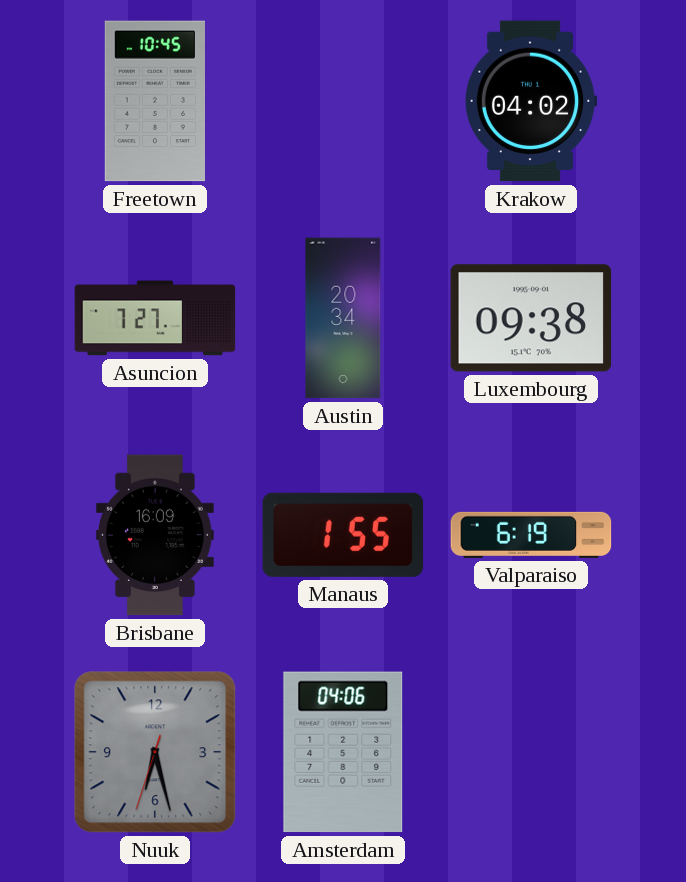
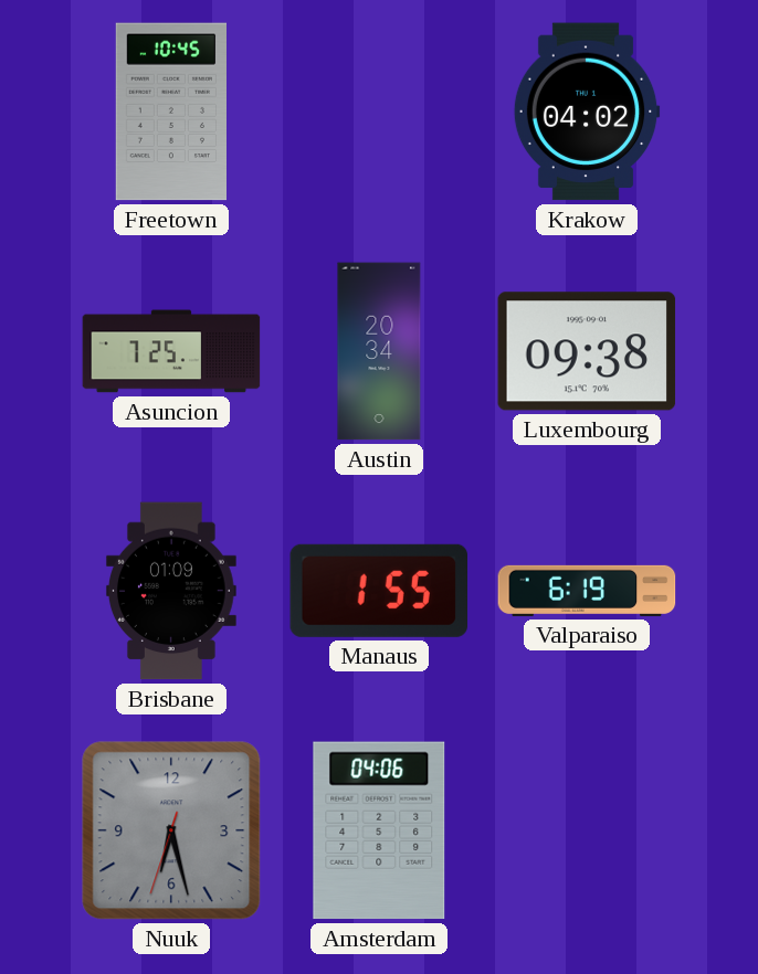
Asuncion: 7:27 -> 7:25
Brisbane: 16:09 -> 01:09
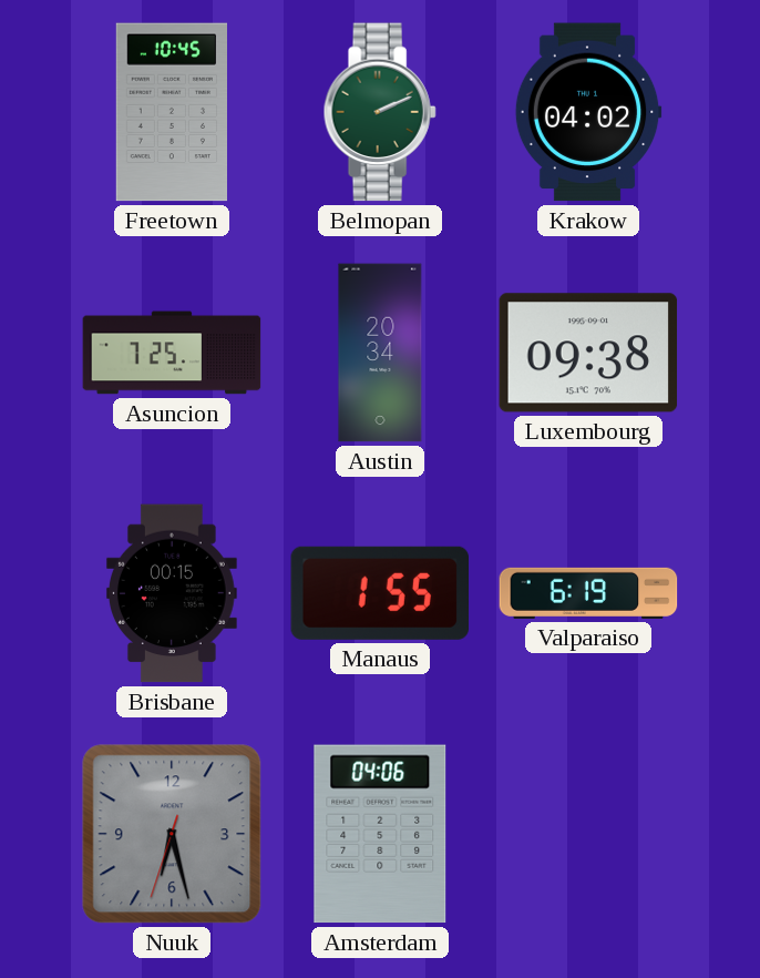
Belmopan: none -> 2:11
Brisbane: 01:09 -> 00:15
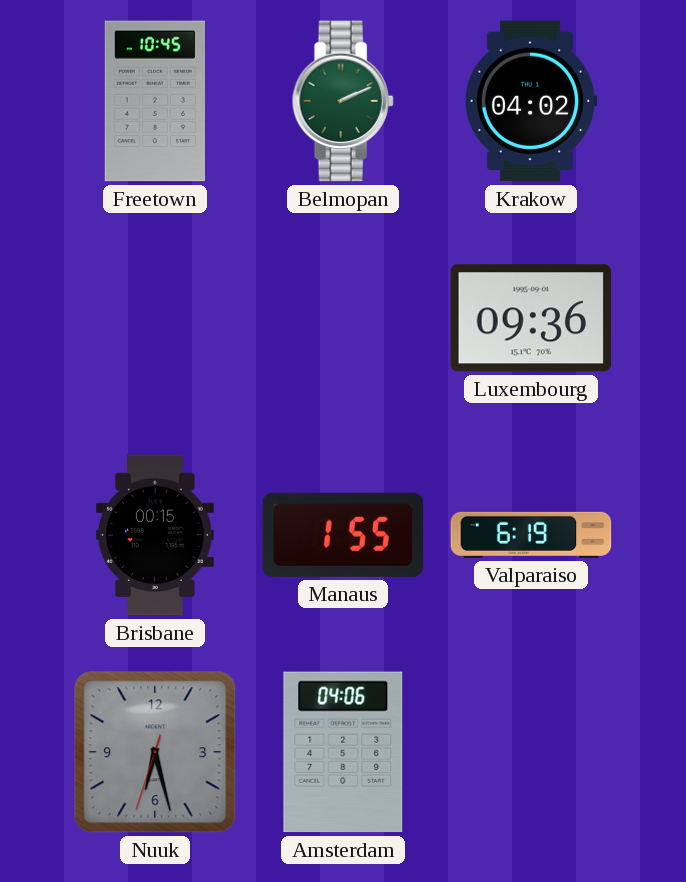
Asuncion: 7:25 -> none
Austin: 20:34 -> none
Luxembourg: 09:38 -> 09:36
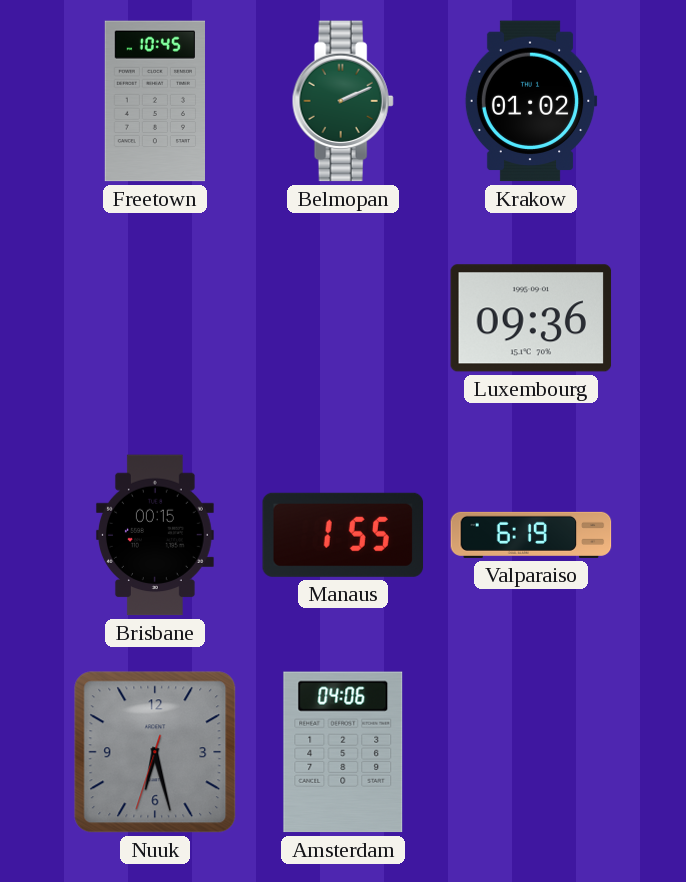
Krakow: 04:02 -> 01:02
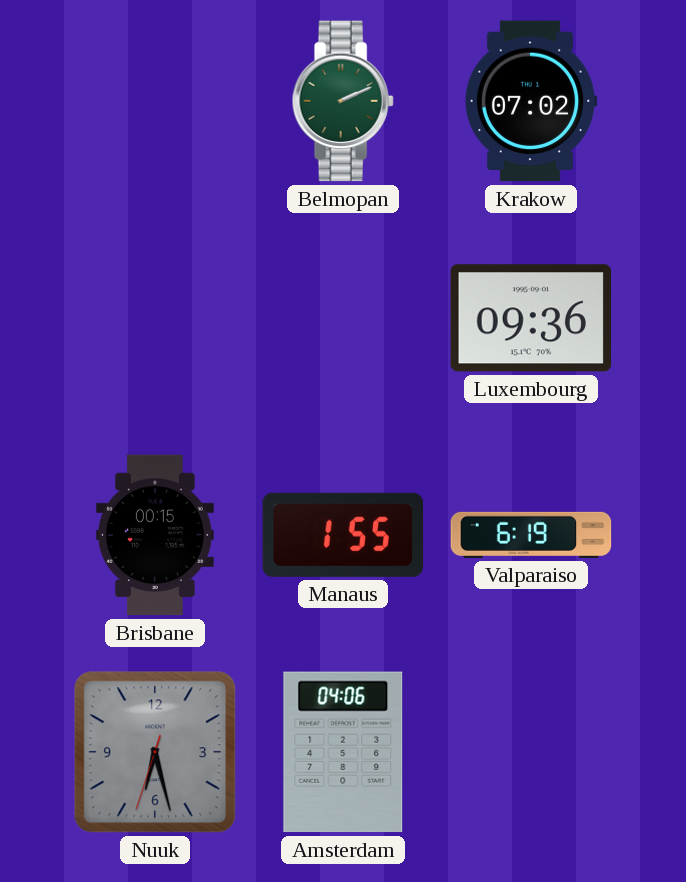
Freetown: 10:45 -> none
Krakow: 01:02 -> 07:02
